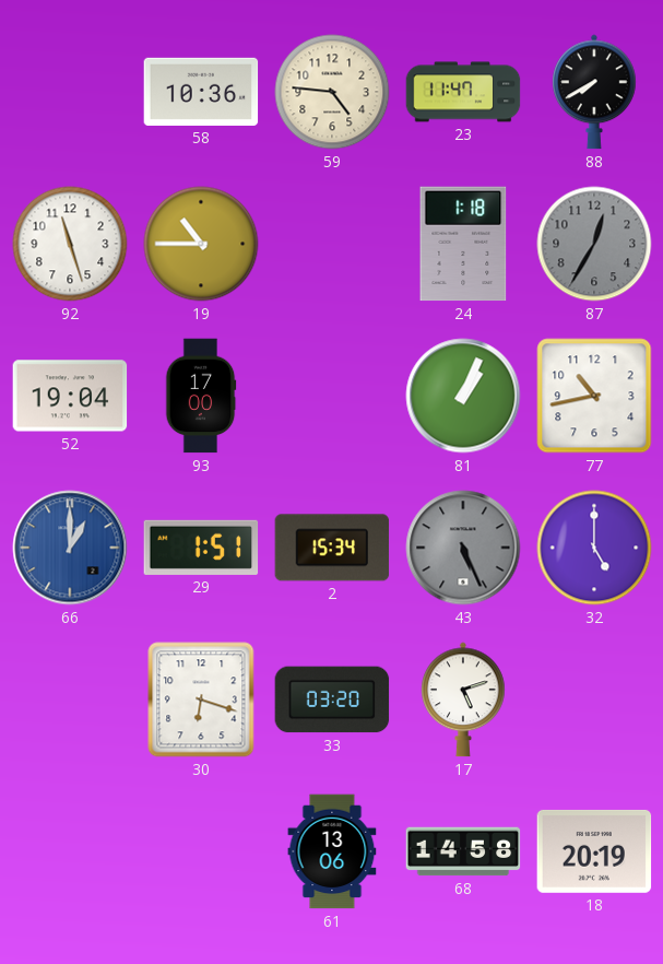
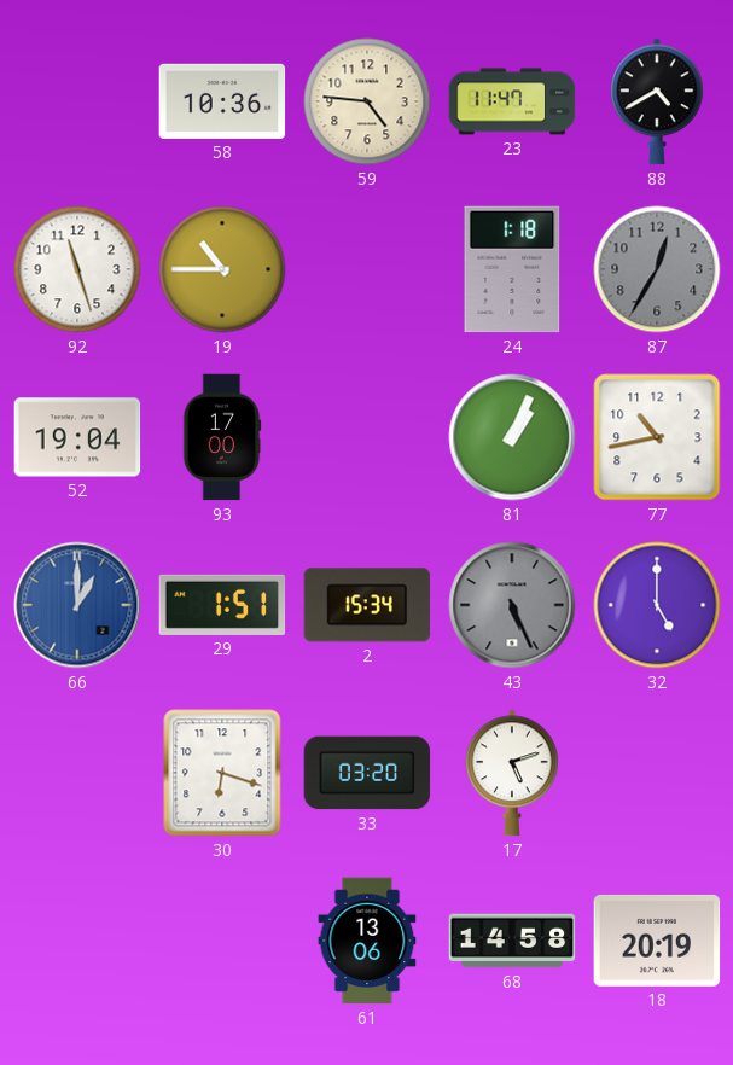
88: 7:40 -> 4:40
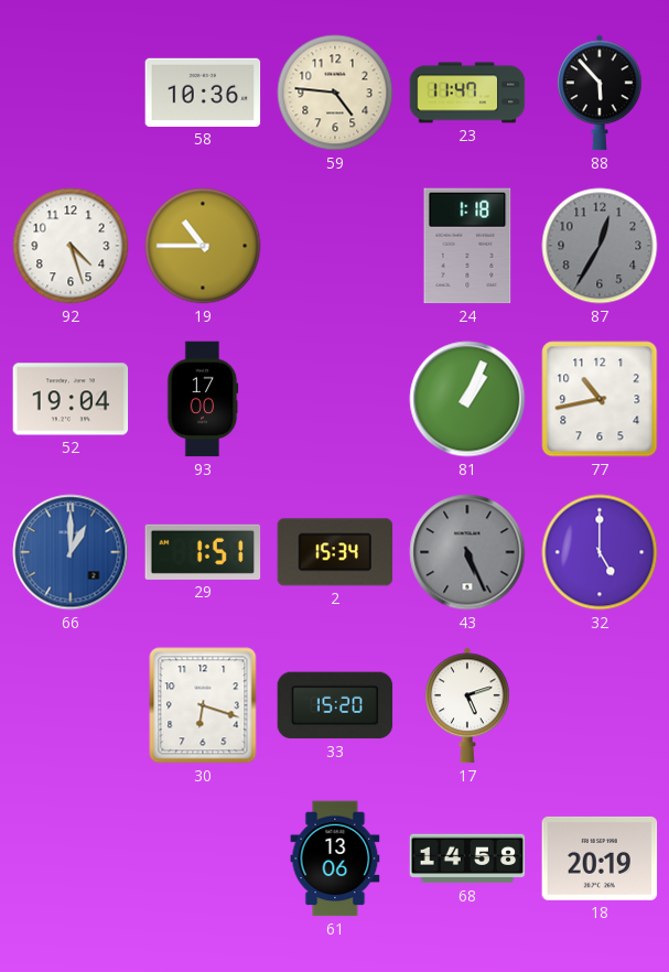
88: 4:40 -> 5:53
92: 11:27 -> 4:27
33: 03:20 -> 15:20
